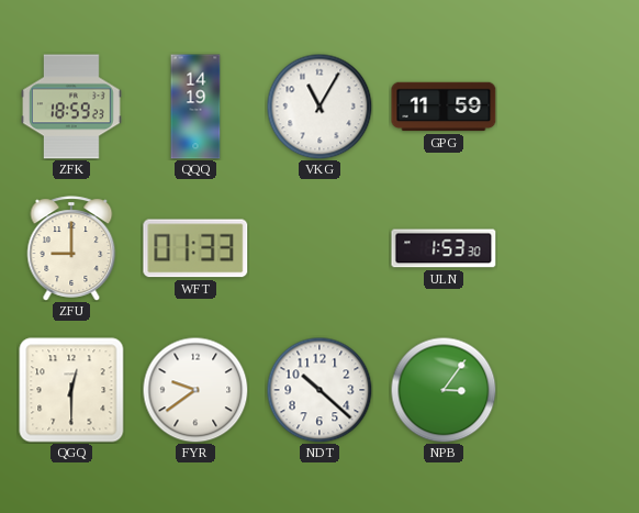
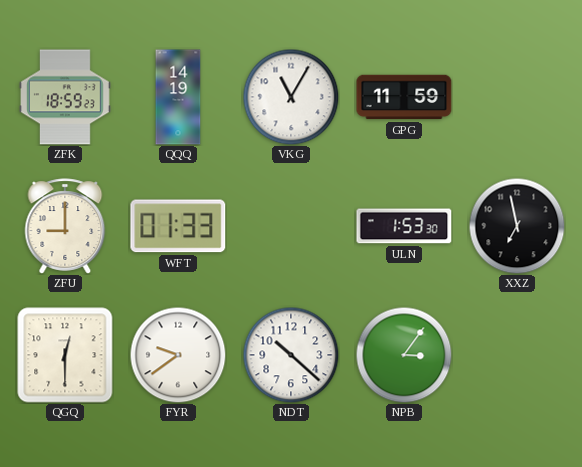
XXZ: none -> 6:58
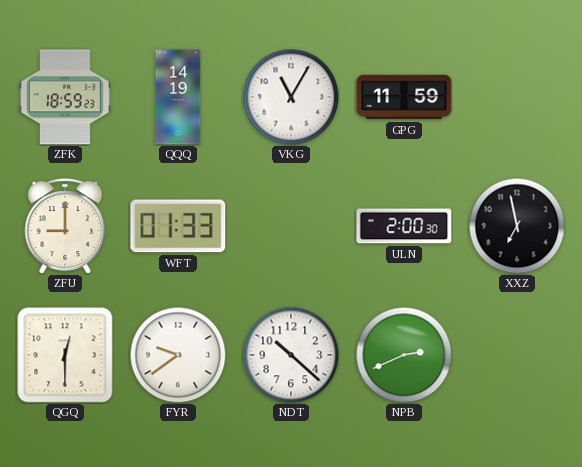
ULN: 1:53 -> 2:00
NPB: 3:06 -> 2:41
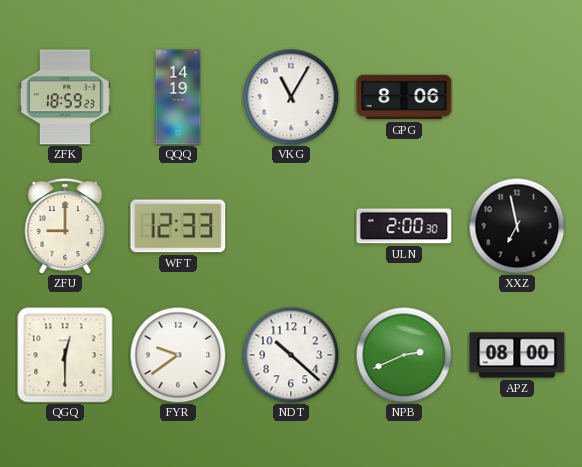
GPG: 11:59 -> 8:06
WFT: 01:33 -> 12:33
APZ: none -> 08:00
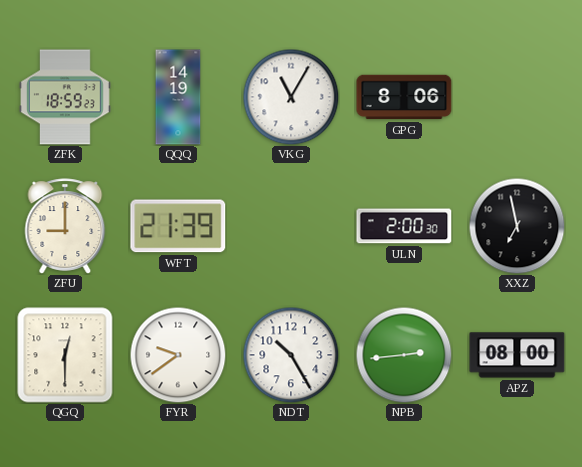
WFT: 12:33 -> 21:39
NDT: 10:22 -> 10:25
NPB: 2:41 -> 2:44
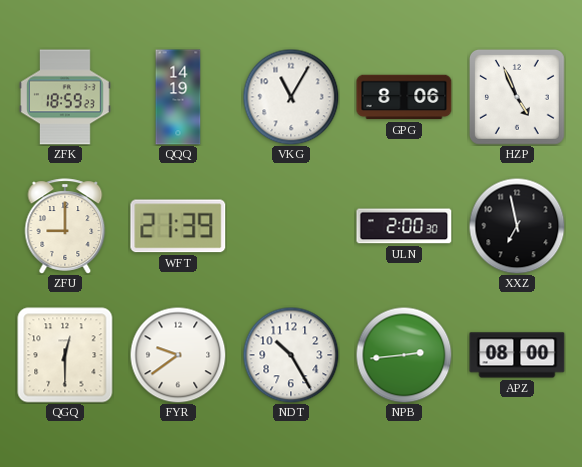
HZP: none -> 4:56
